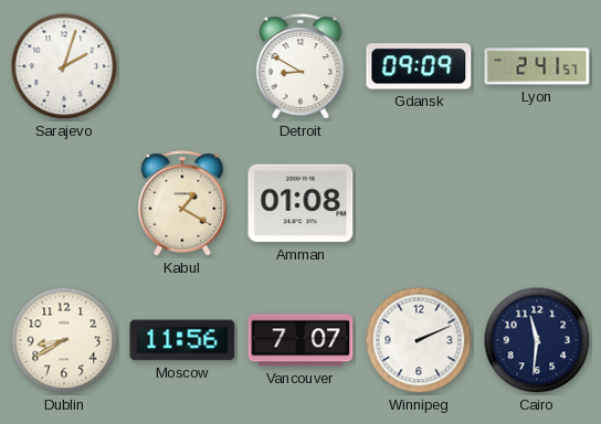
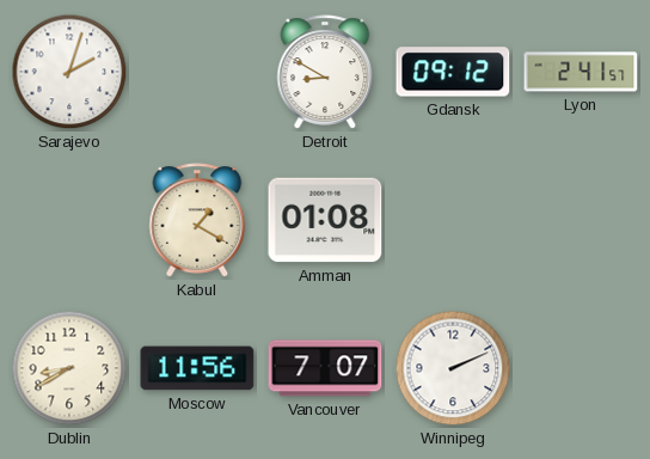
Gdansk: 09:09 -> 09:12
Cairo: 11:31 -> none
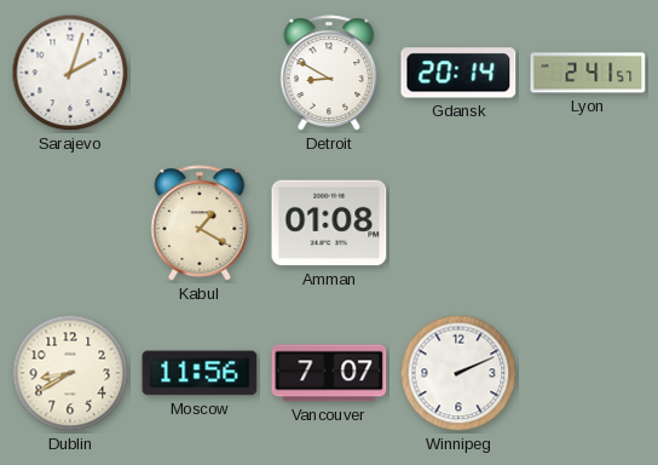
Gdansk: 09:12 -> 20:14
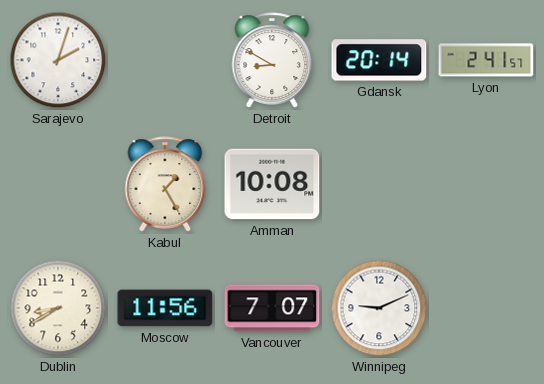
Kabul: 1:20 -> 1:25
Amman: 01:08 -> 10:08
Winnipeg: 2:11 -> 9:11
